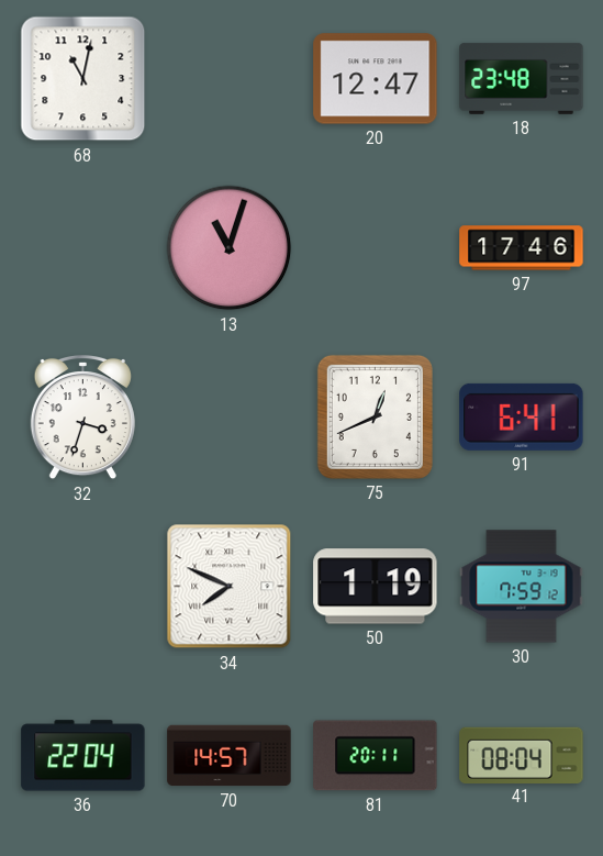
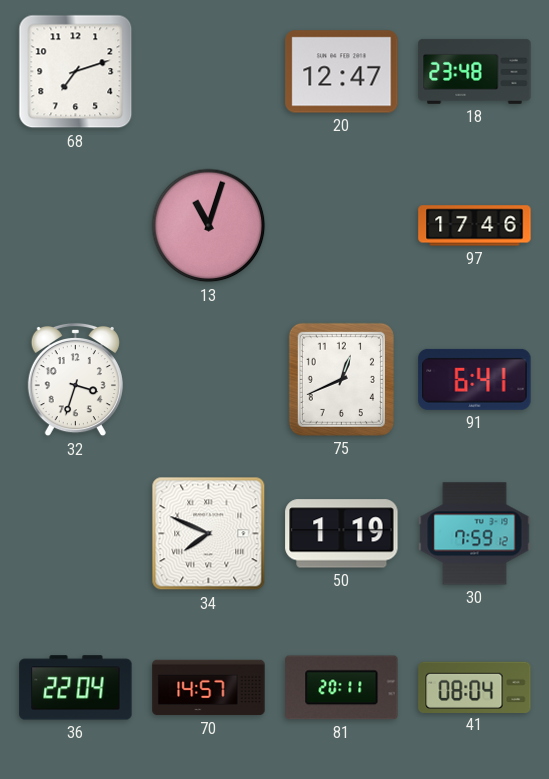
68: 11:02 -> 7:12
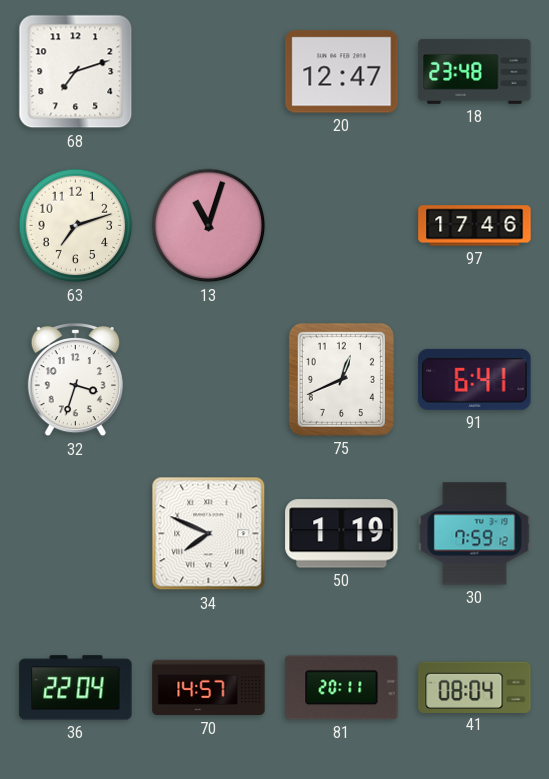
63: none -> 7:12
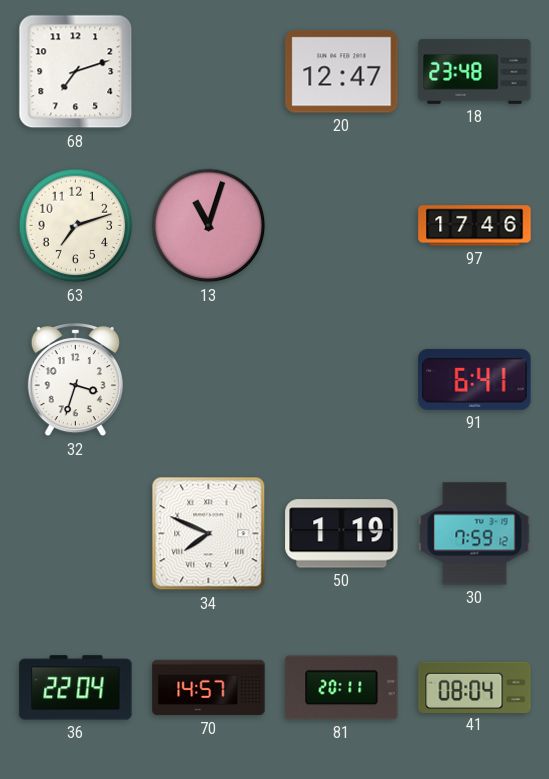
75: 12:41 -> none
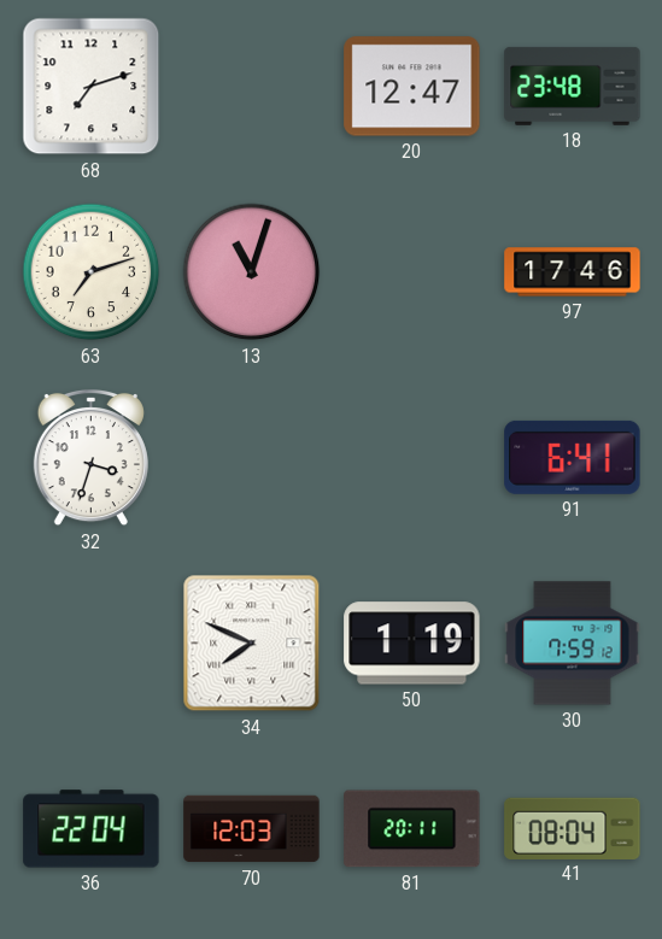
70: 14:57 -> 12:03
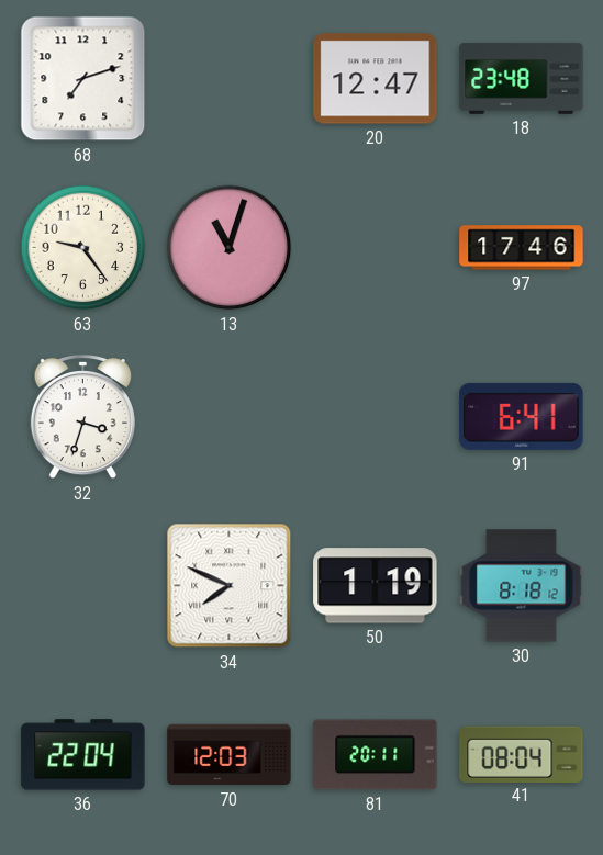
63: 7:12 -> 9:24
30: 7:59 -> 8:18
